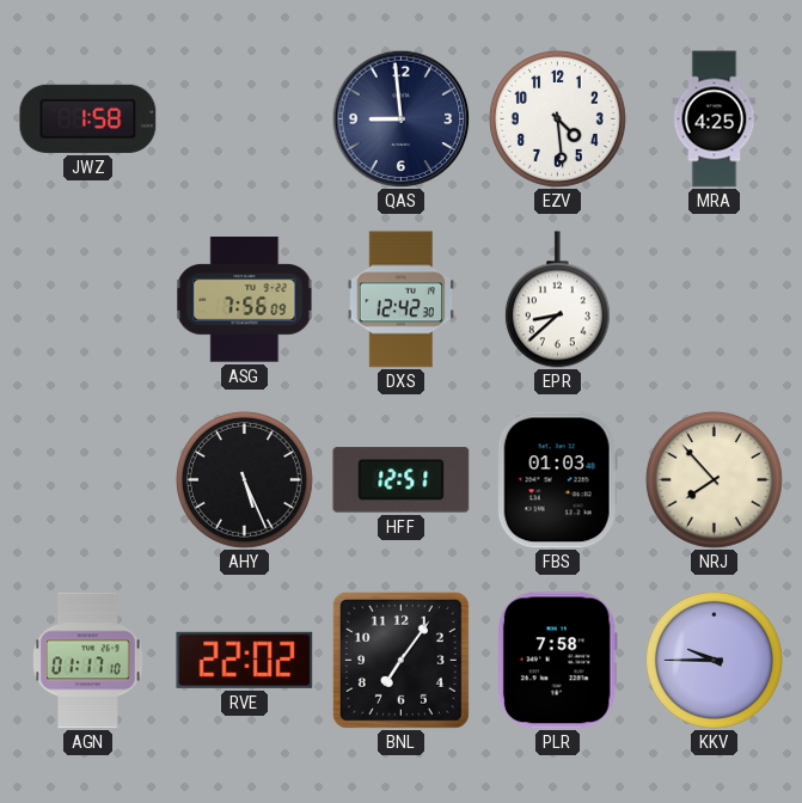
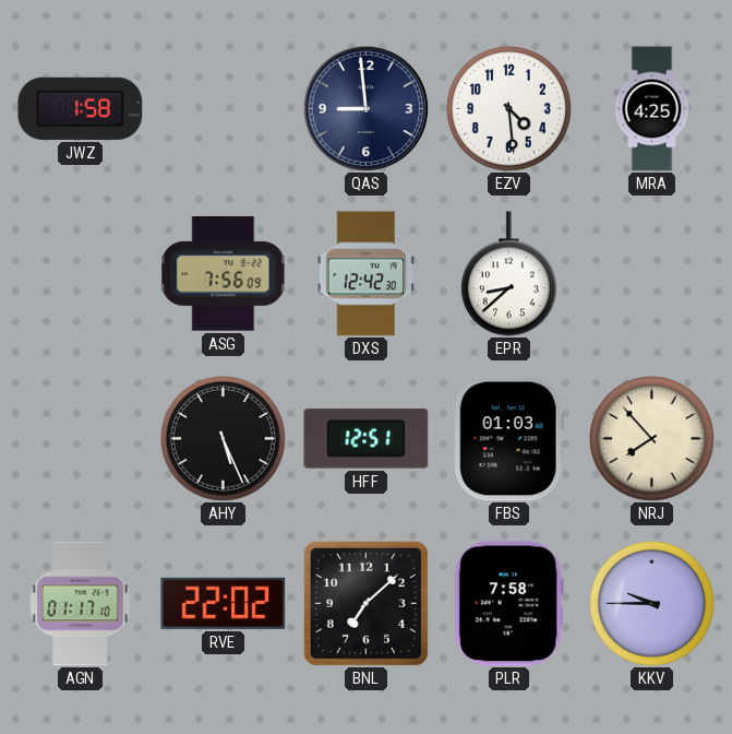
BNL: 7:06 -> 7:08
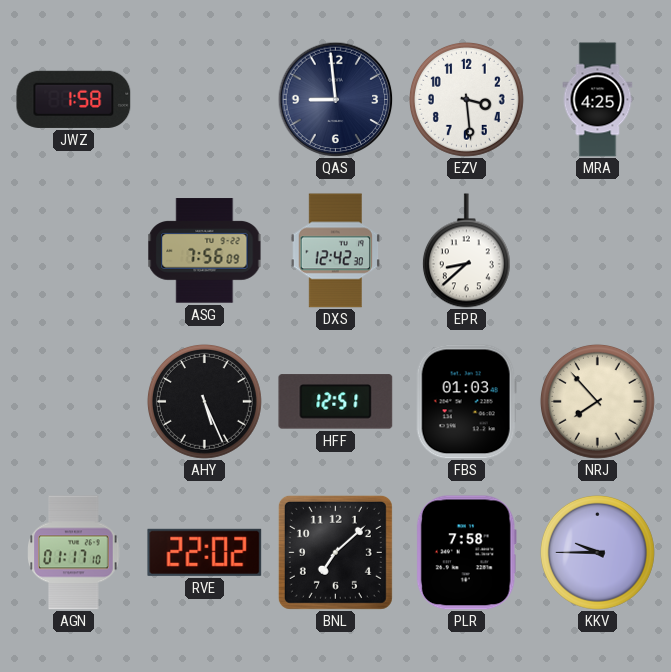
EZV: 4:29 -> 3:29
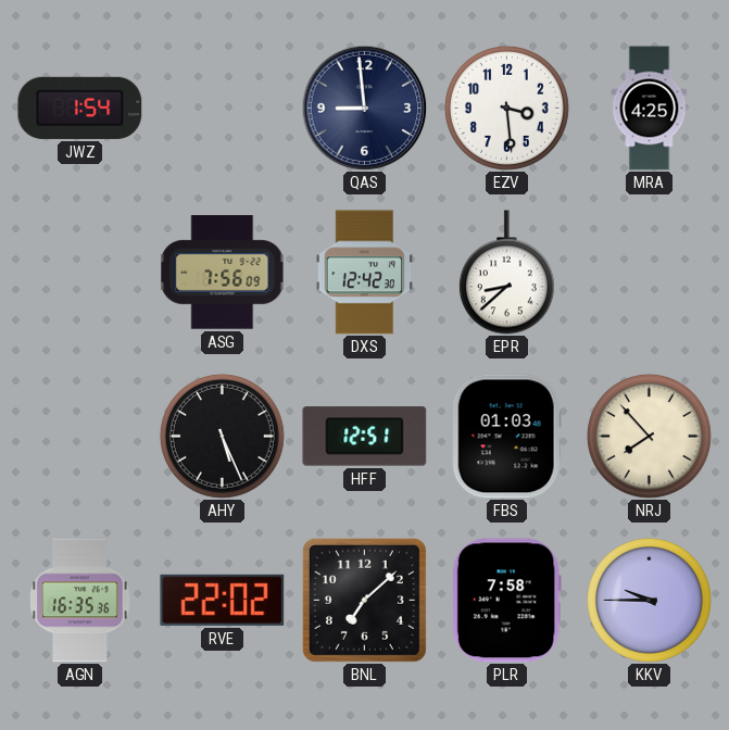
JWZ: 1:58 -> 1:54
AGN: 01:17 -> 16:35
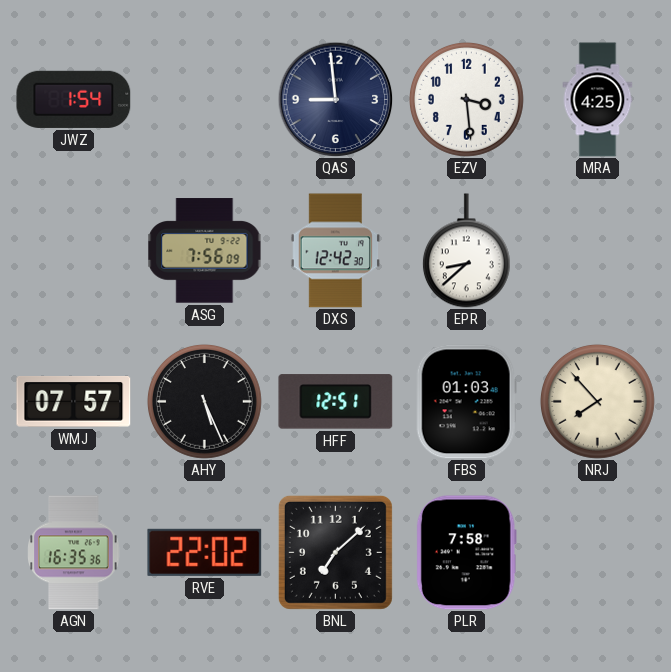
WMJ: none -> 07:57
KKV: 9:45 -> none
